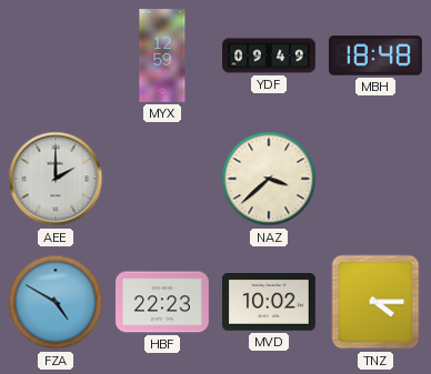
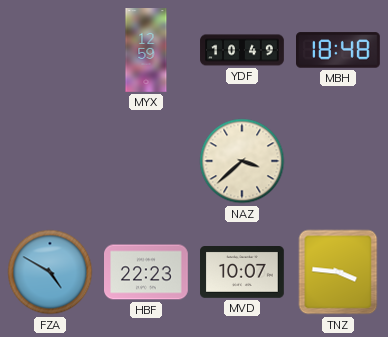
YDF: 09:49 -> 10:49
AEE: 2:00 -> none
MVD: 10:02 -> 10:07
TNZ: 4:15 -> 3:46
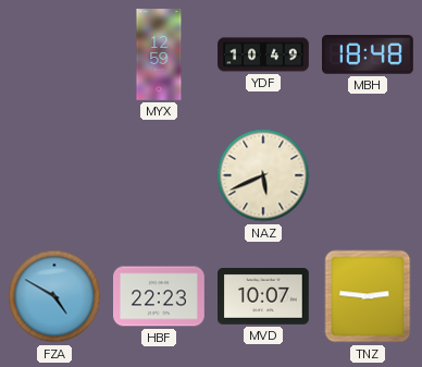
NAZ: 3:38 -> 5:41
TNZ: 3:46 -> 2:46
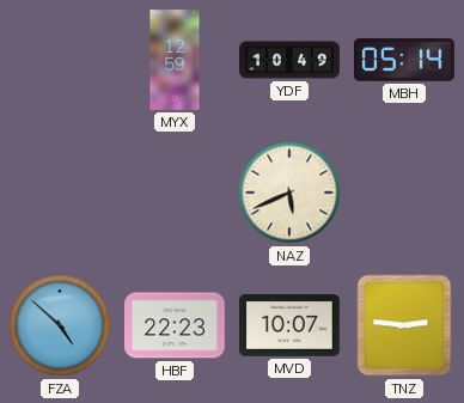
MBH: 18:48 -> 05:14
FZA: 4:50 -> 4:52
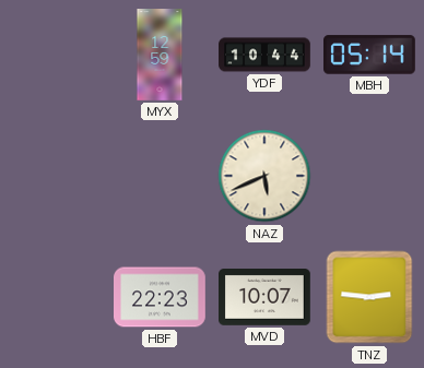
YDF: 10:49 -> 10:44
FZA: 4:52 -> none
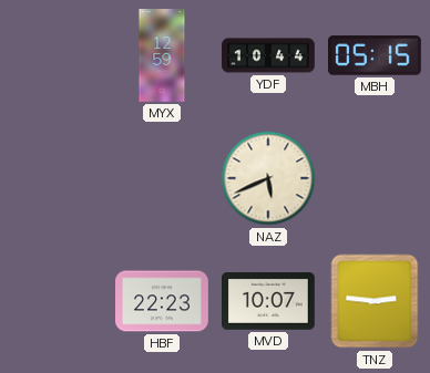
MBH: 05:14 -> 05:15
